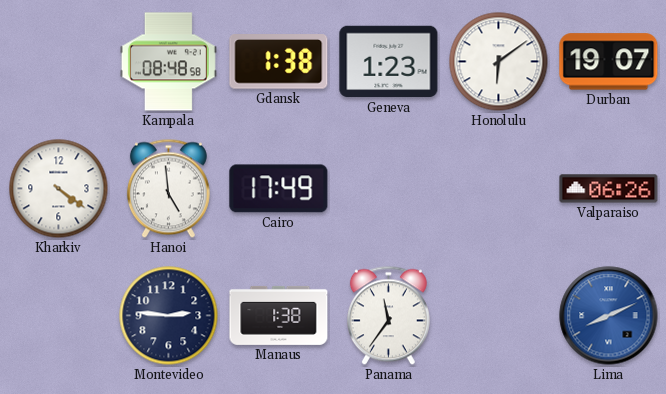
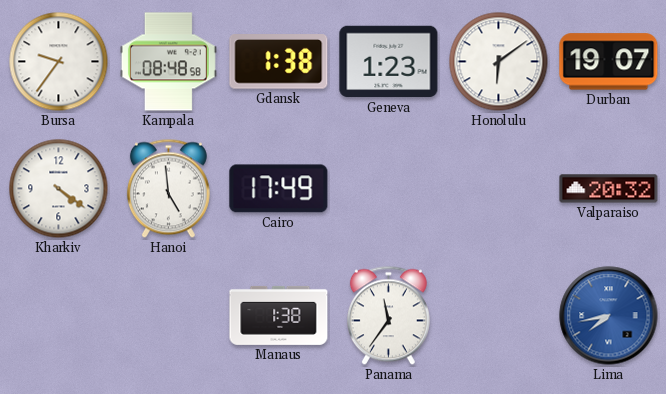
Bursa: none -> 9:36
Valparaiso: 06:26 -> 20:32
Montevideo: 2:46 -> none
Lima: 8:11 -> 7:43
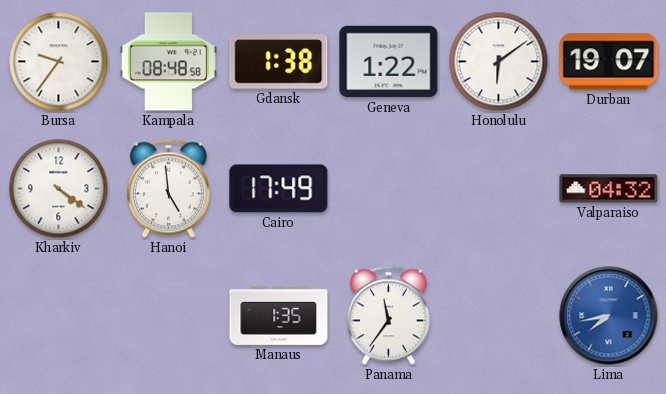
Geneva: 1:23 -> 1:22
Valparaiso: 20:32 -> 04:32
Manaus: 1:38 -> 1:35
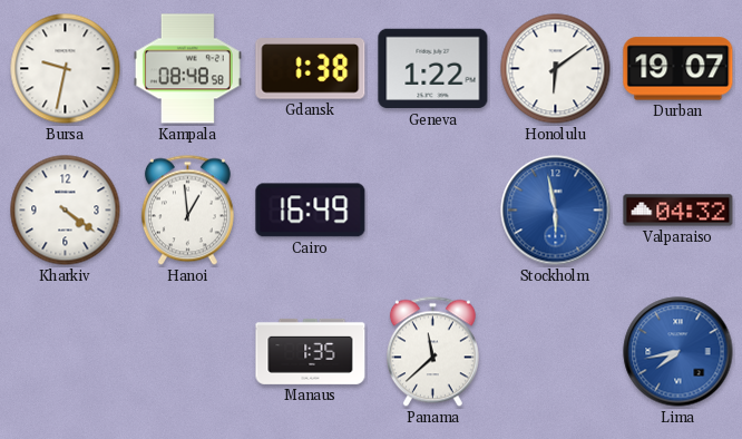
Bursa: 9:36 -> 9:32
Hanoi: 4:59 -> 12:59
Cairo: 17:49 -> 16:49
Stockholm: none -> 5:58
Panama: 11:36 -> 11:38
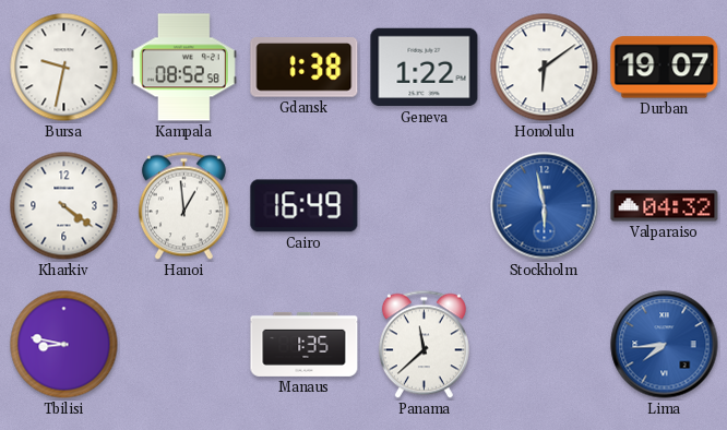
Kampala: 08:48 -> 08:52
Tbilisi: none -> 8:47
Lima: 7:43 -> 7:44
